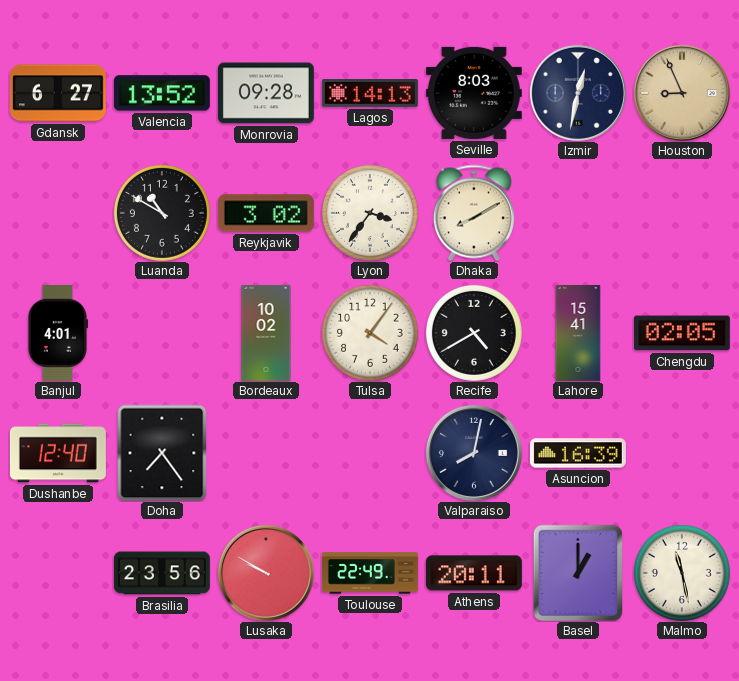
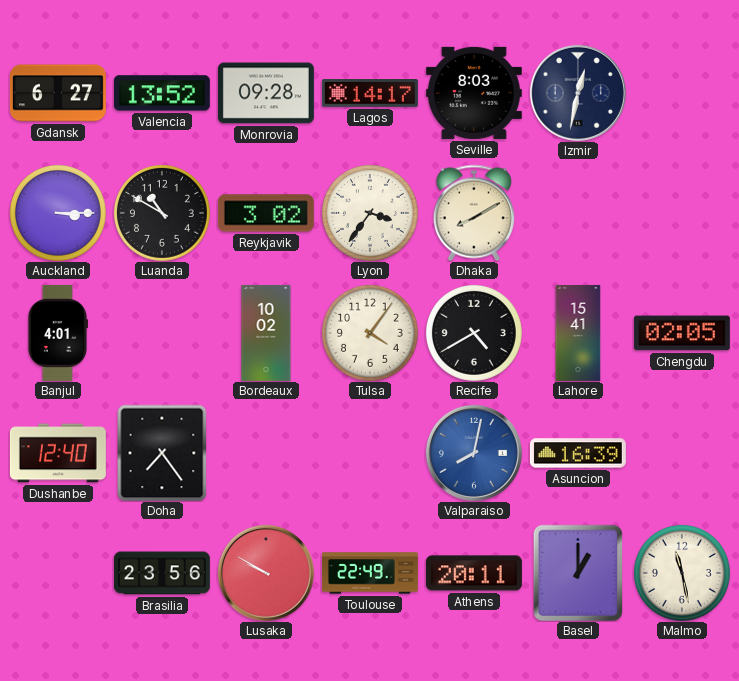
Lagos: 14:13 -> 14:17
Houston: 8:56 -> none
Auckland: none -> 3:15
Valparaiso dial: navy -> blue
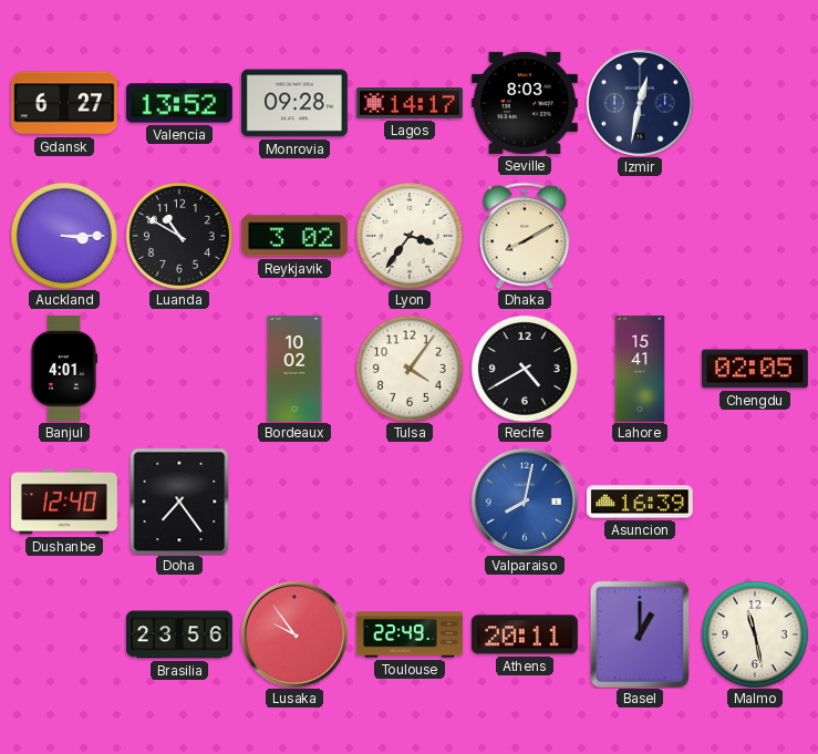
Lusaka: 9:50 -> 9:54
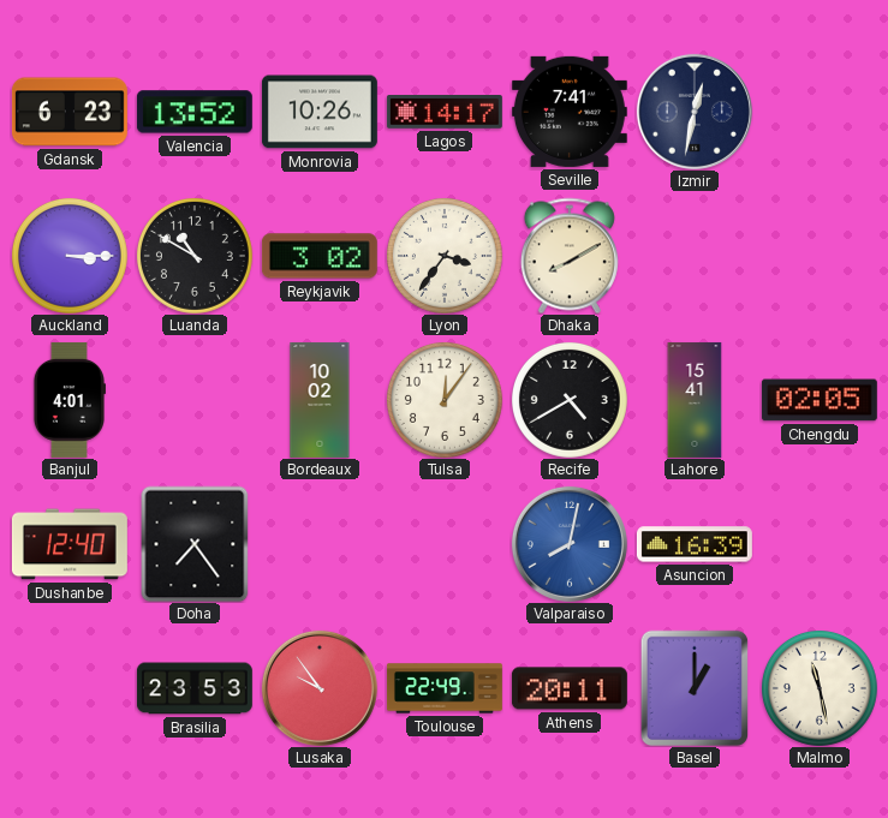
Gdansk: 6:27 -> 6:23
Monrovia: 09:28 -> 10:26
Seville: 8:03 -> 7:41
Tulsa: 4:06 -> 12:06
Brasilia: 23:56 -> 23:53
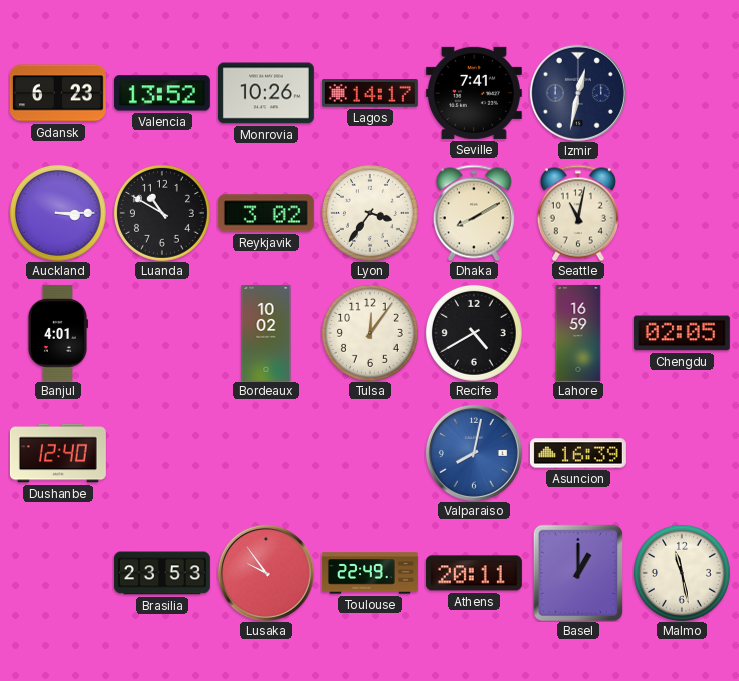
Seattle: none -> 11:02
Lahore: 15:41 -> 16:59
Doha: 7:24 -> none
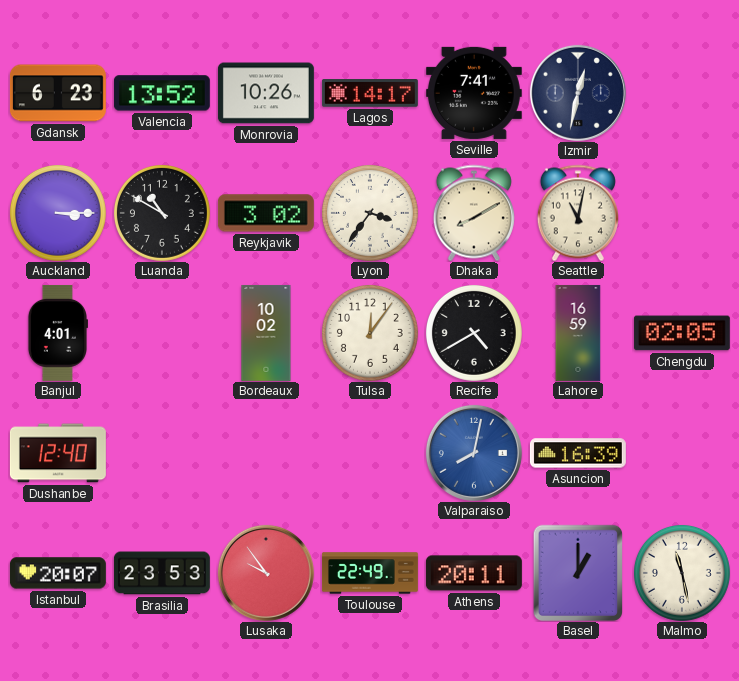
Istanbul: none -> 20:07
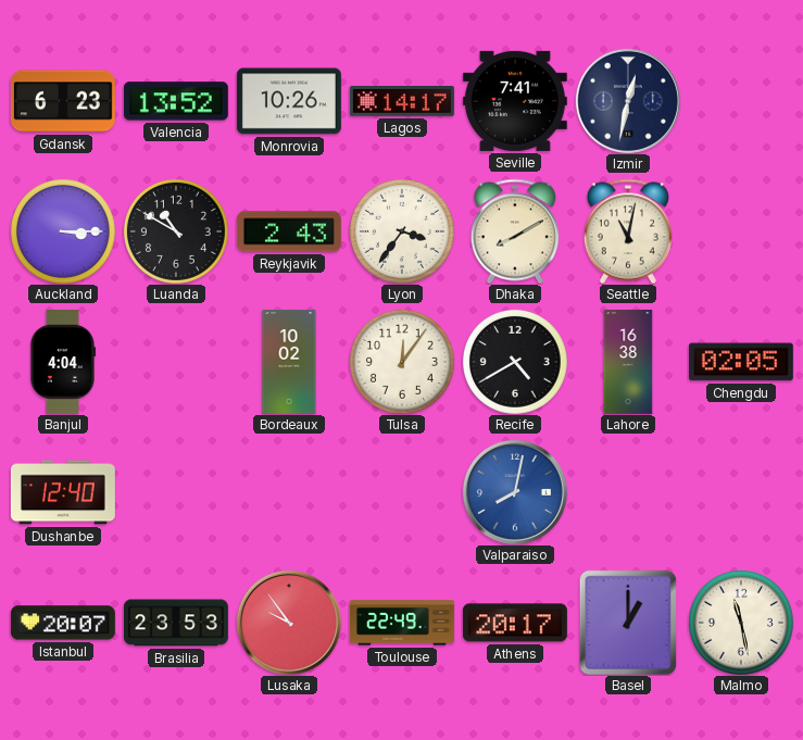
Reykjavik: 3:02 -> 2:43
Banjul: 4:01 -> 4:04
Lahore: 16:59 -> 16:38
Asuncion: 16:39 -> none
Athens: 20:11 -> 20:17
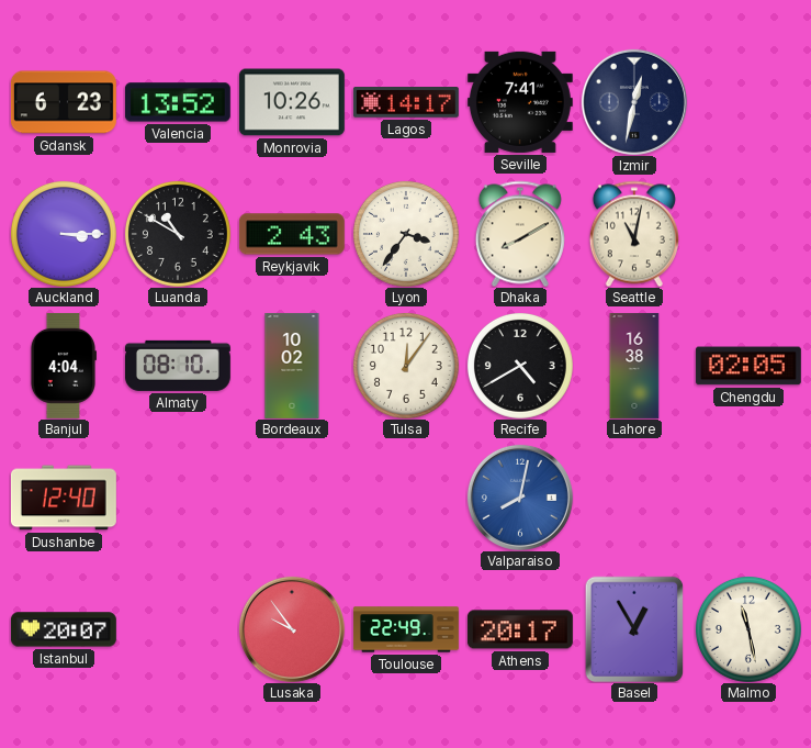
Almaty: none -> 08:10
Brasilia: 23:53 -> none
Basel: 1:00 -> 12:55
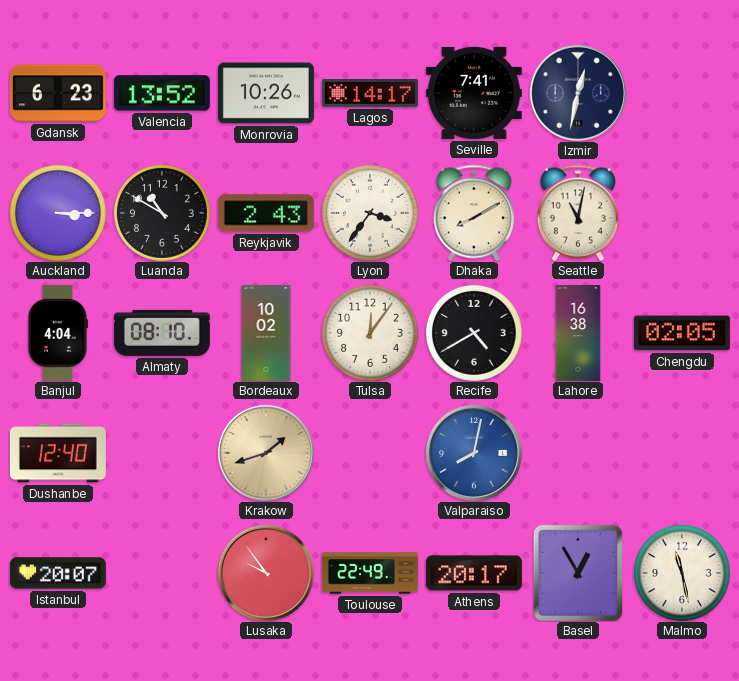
Krakow: none -> 1:42
